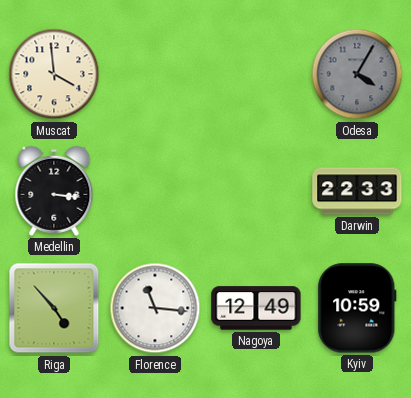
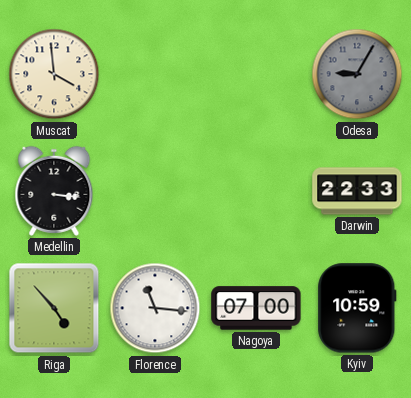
Odesa: 4:05 -> 9:05
Nagoya: 12:49 -> 07:00
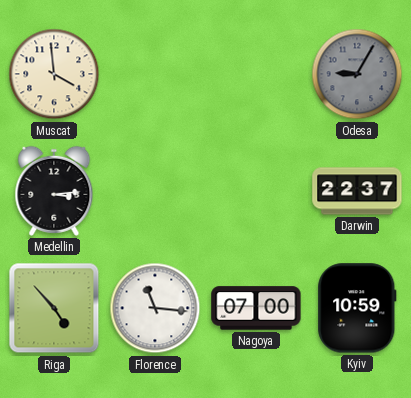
Medellin: 3:16 -> 3:14
Darwin: 22:33 -> 22:37
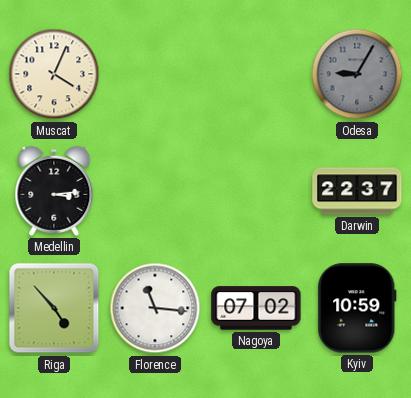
Muscat: 3:59 -> 4:04
Nagoya: 07:00 -> 07:02
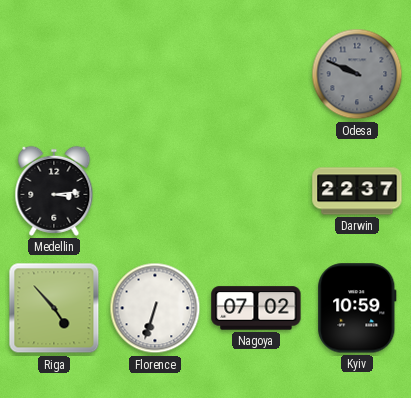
Muscat: 4:04 -> none
Odesa: 9:05 -> 9:49
Florence: 11:16 -> 6:33
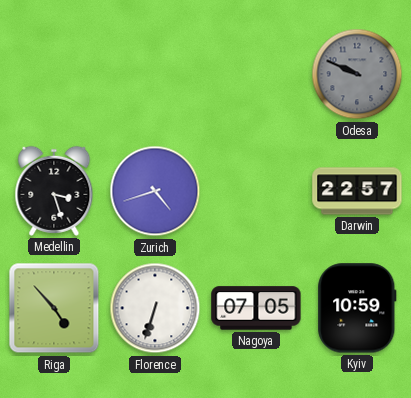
Medellin: 3:14 -> 3:27
Zurich: none -> 4:42
Darwin: 22:37 -> 22:57
Nagoya: 07:02 -> 07:05
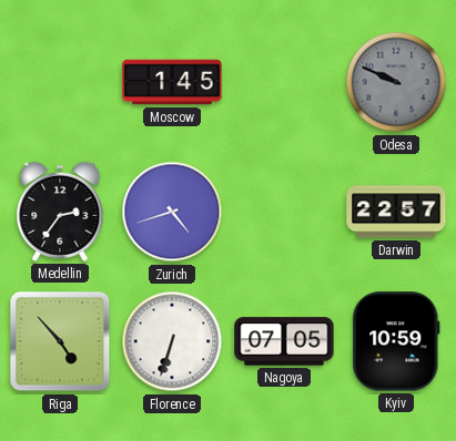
Moscow: none -> 1:45
Medellin: 3:27 -> 2:36
